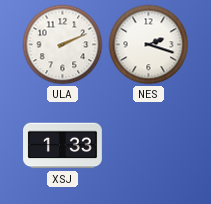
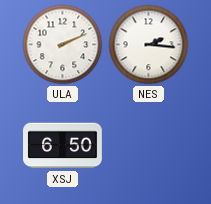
NES: 2:18 -> 2:16
XSJ: 1:33 -> 6:50
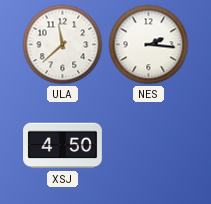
ULA: 2:11 -> 11:38
XSJ: 6:50 -> 4:50
